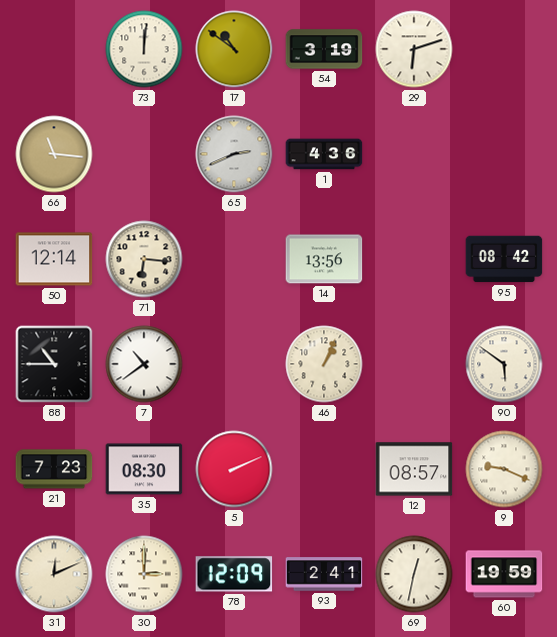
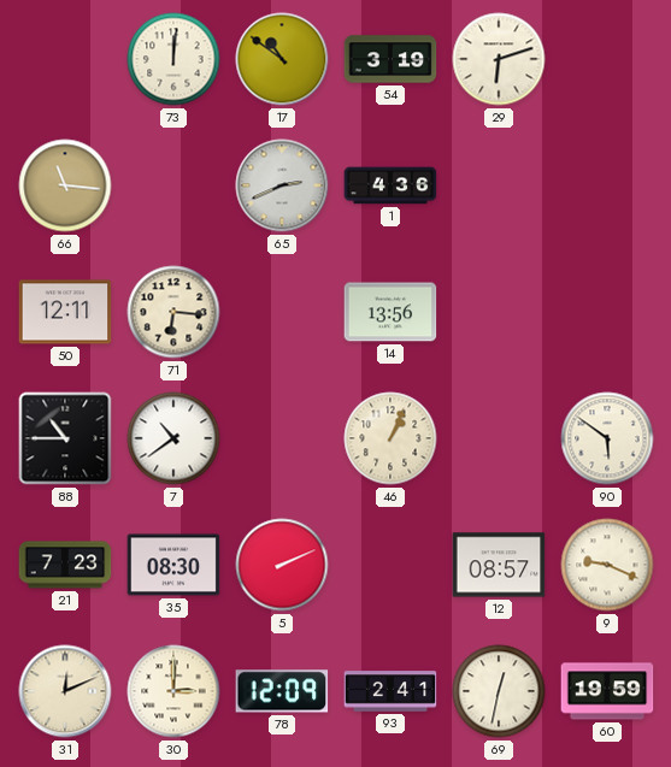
50: 12:14 -> 12:11
95: 08:42 -> none
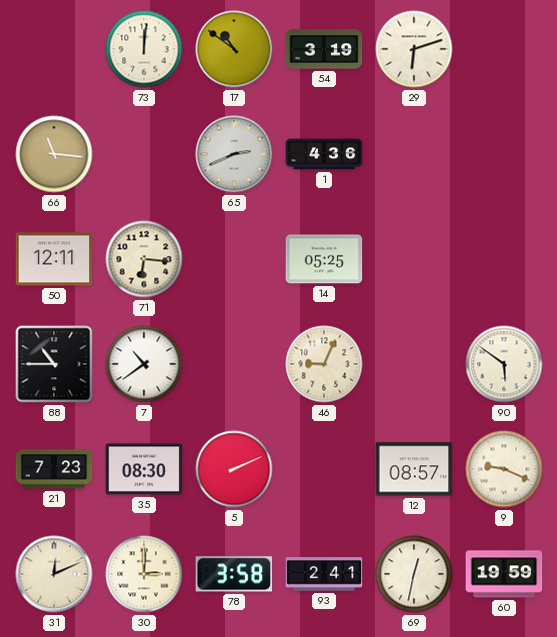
14: 13:56 -> 05:25
46: 1:04 -> 9:04
78: 12:09 -> 3:58
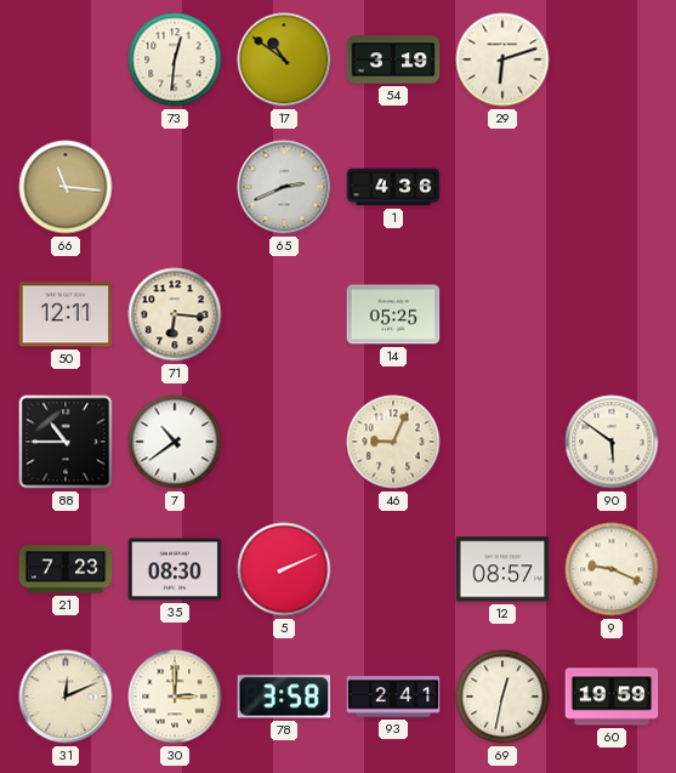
73: 12:01 -> 12:31
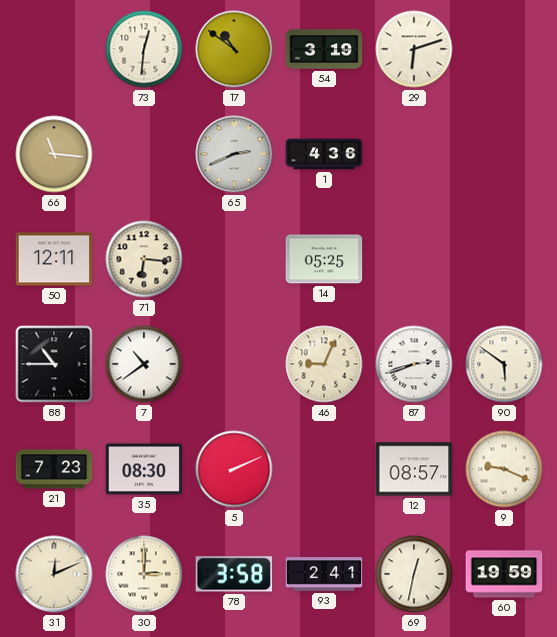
87: none -> 2:42
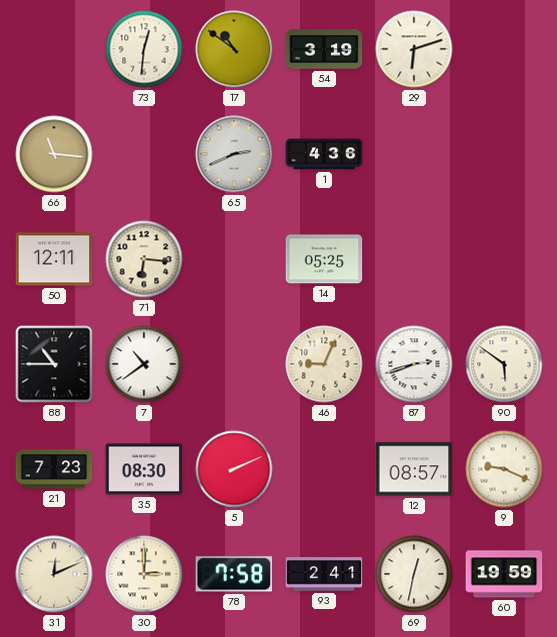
78: 3:58 -> 7:58
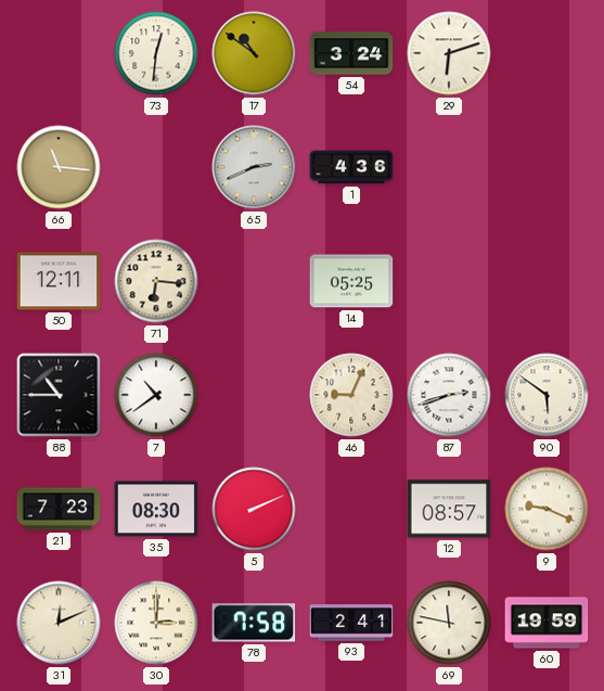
54: 3:19 -> 3:24
69: 12:32 -> 11:47
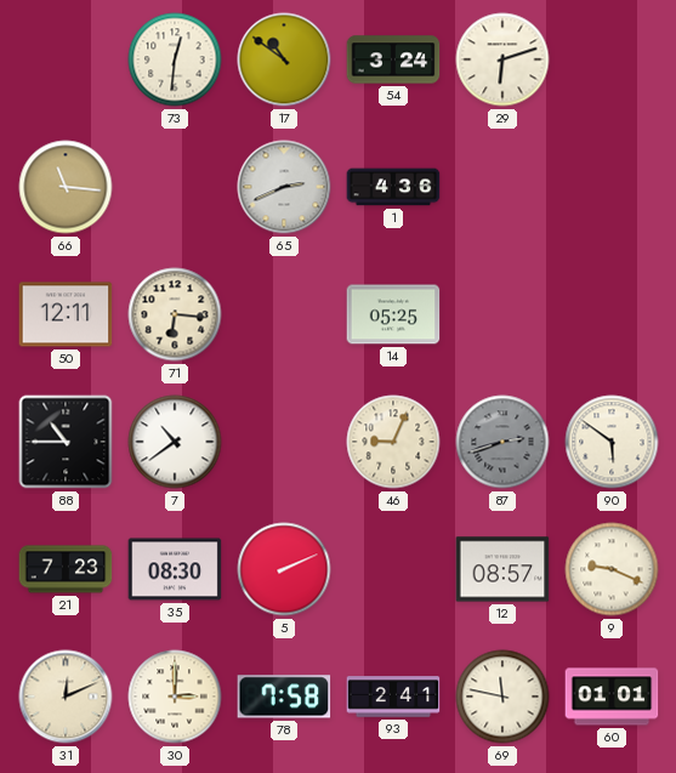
87 dial: white -> grey
60: 19:59 -> 01:01
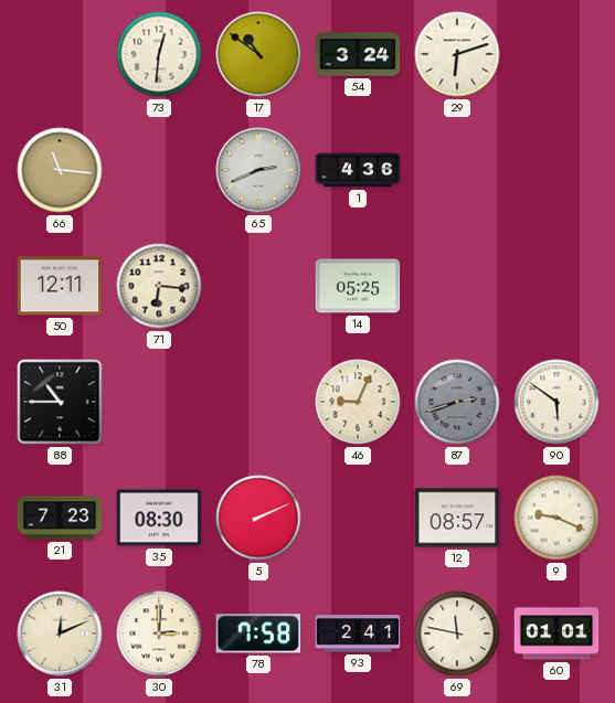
7: 10:39 -> none
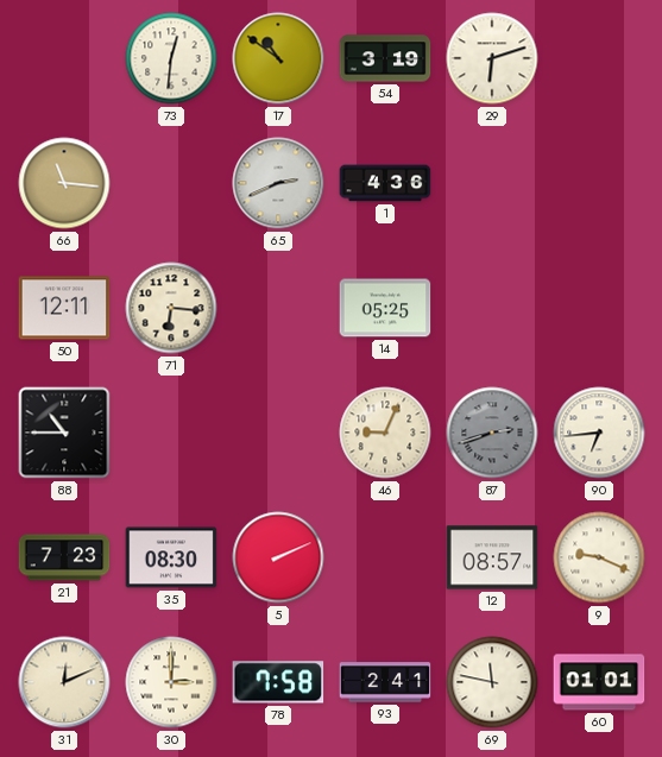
54: 3:24 -> 3:19
90: 5:51 -> 6:44
